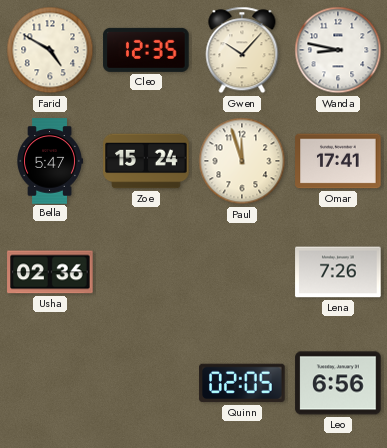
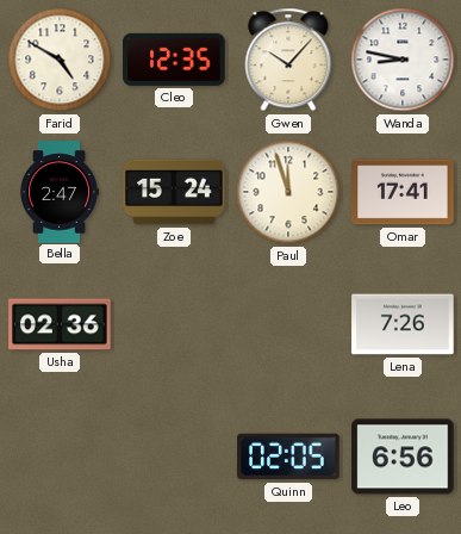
Bella: 5:47 -> 2:47
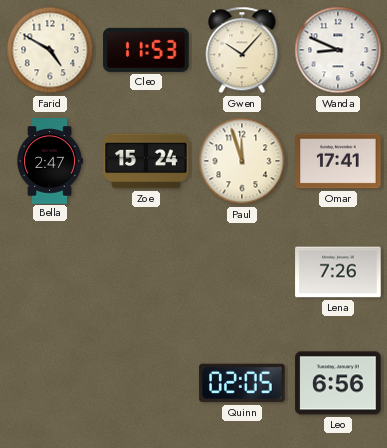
Cleo: 12:35 -> 11:53
Wanda: 8:47 -> 8:49
Usha: 02:36 -> none
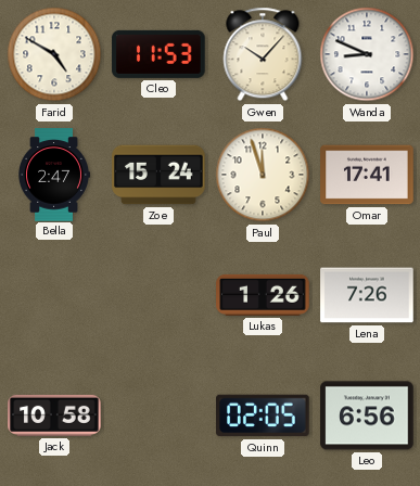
Lukas: none -> 1:26
Jack: none -> 10:58
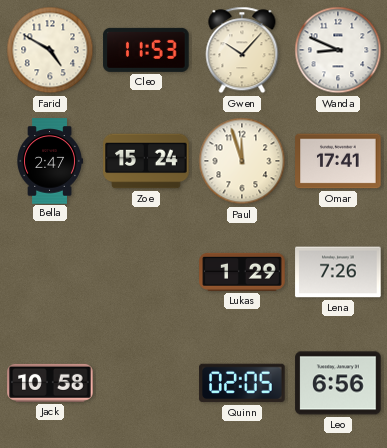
Lukas: 1:26 -> 1:29
